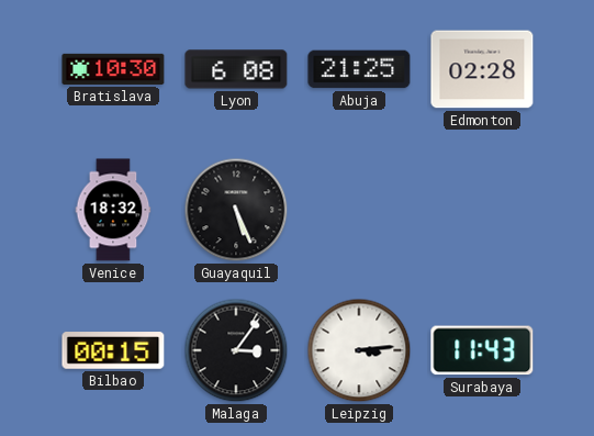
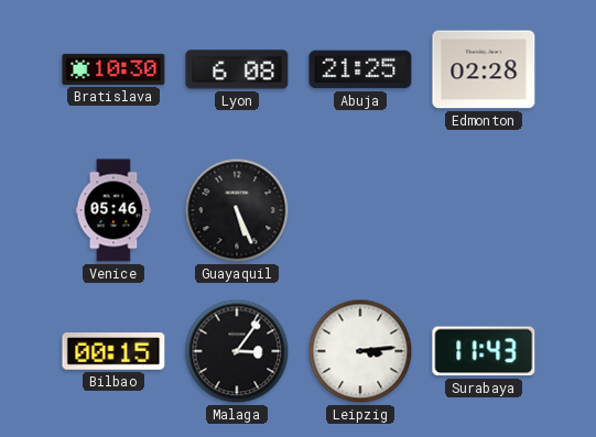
Venice: 18:32 -> 05:46
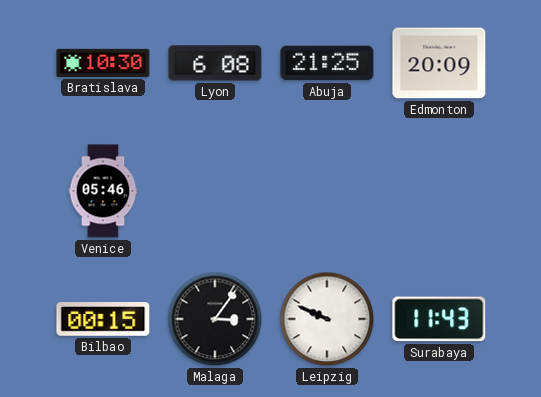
Edmonton: 02:28 -> 20:09
Guayaquil: 5:26 -> none
Leipzig: 3:14 -> 9:49
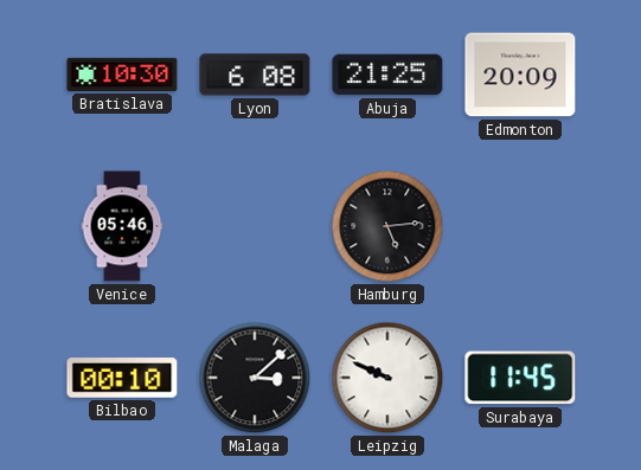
Hamburg: none -> 5:14
Bilbao: 00:15 -> 00:10
Malaga: 3:06 -> 3:08
Surabaya: 11:43 -> 11:45
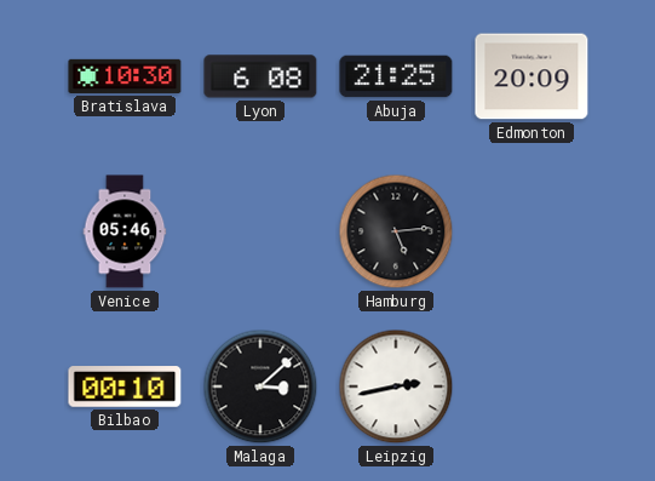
Leipzig: 9:49 -> 2:43
Surabaya: 11:45 -> none
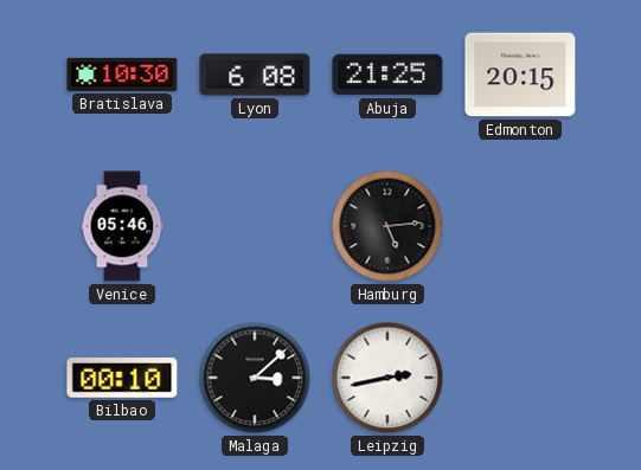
Edmonton: 20:09 -> 20:15
